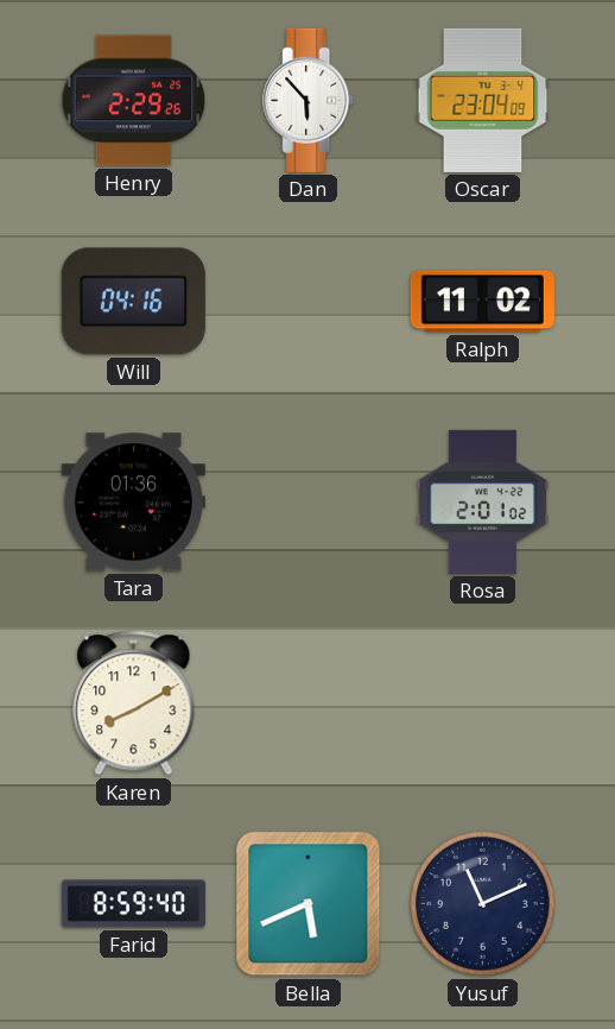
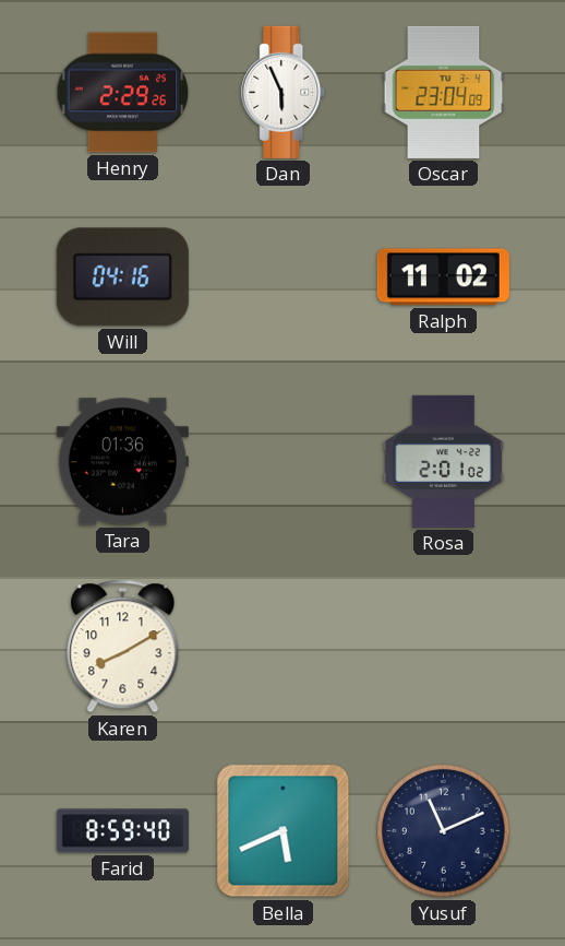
Dan: 5:53 -> 5:56
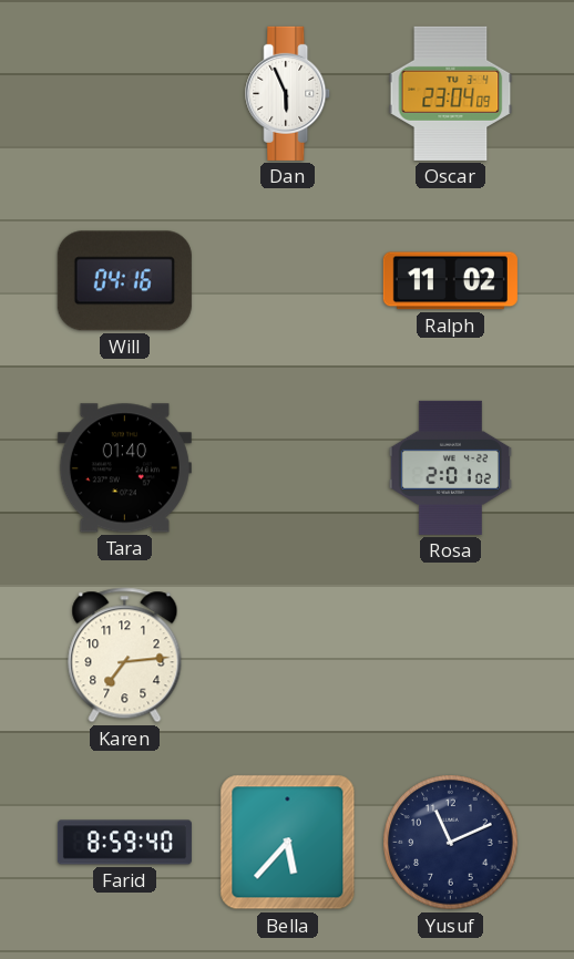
Henry: 2:29 -> none
Tara: 01:36 -> 01:40
Karen: 8:10 -> 7:14
Bella: 5:41 -> 5:37
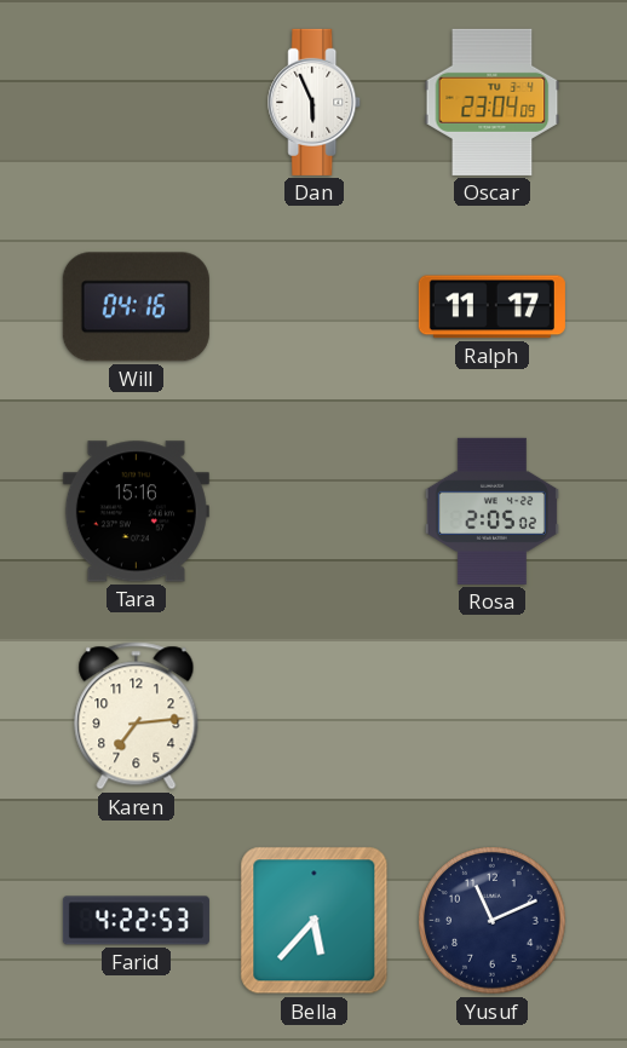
Ralph: 11:02 -> 11:17
Tara: 01:40 -> 15:16
Rosa: 2:01 -> 2:05
Farid: 8:59 -> 4:22
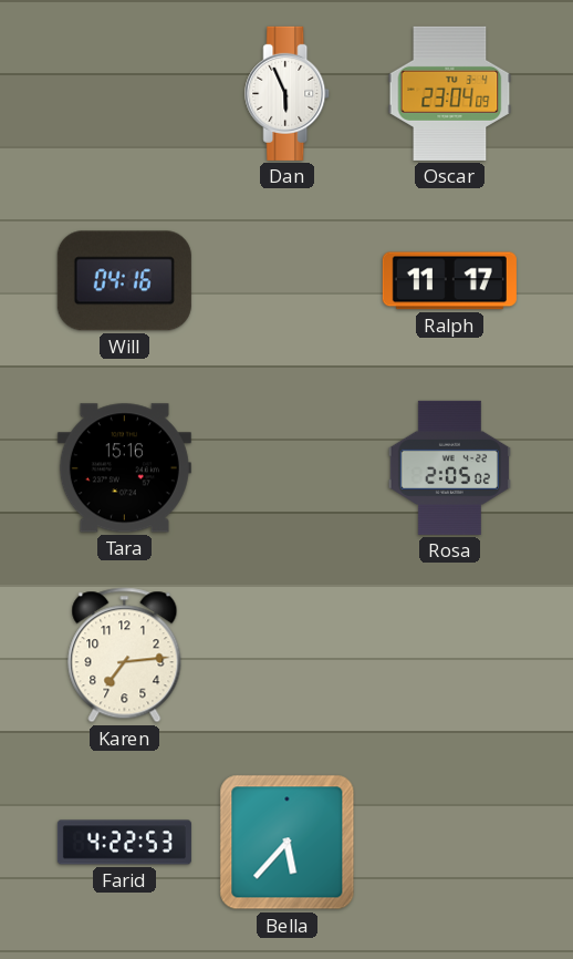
Yusuf: 11:11 -> none
